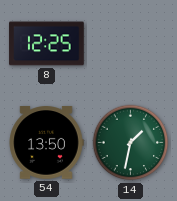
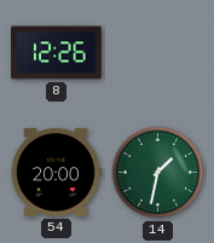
8: 12:25 -> 12:26
54: 13:50 -> 20:00
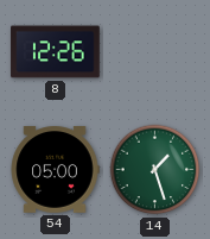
54: 20:00 -> 05:00
14: 1:32 -> 1:27
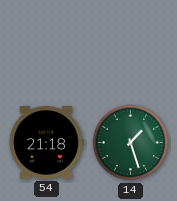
8: 12:26 -> none
54: 05:00 -> 21:18
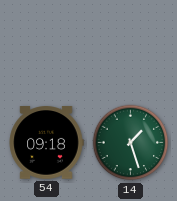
54: 21:18 -> 09:18
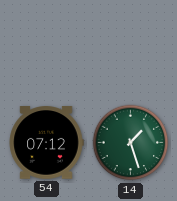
54: 09:18 -> 07:12
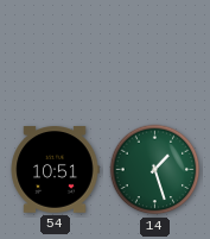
54: 07:12 -> 10:51
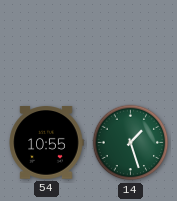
54: 10:51 -> 10:55
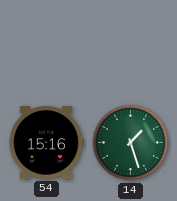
54: 10:55 -> 15:16
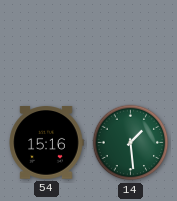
14: 1:27 -> 1:29
